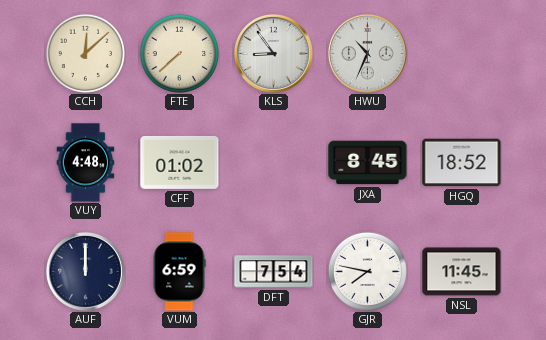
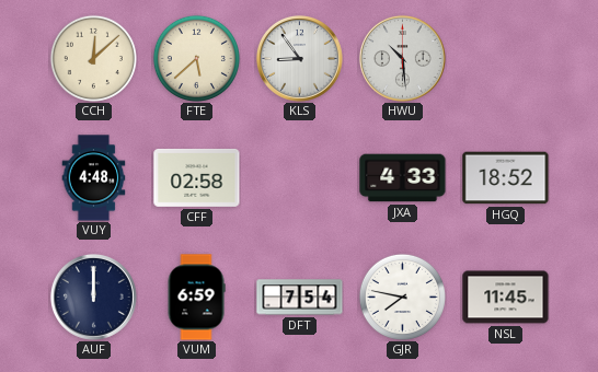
FTE: 7:38 -> 5:38
HWU: 10:34 -> 10:29
CFF: 01:02 -> 02:58
JXA: 8:45 -> 4:33
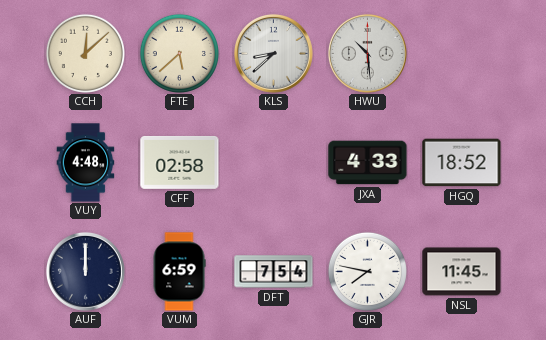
KLS: 8:54 -> 8:38
